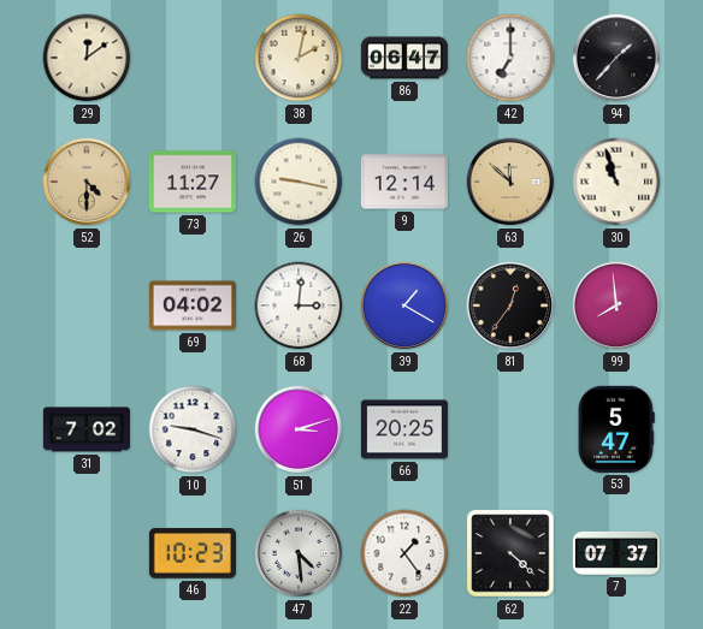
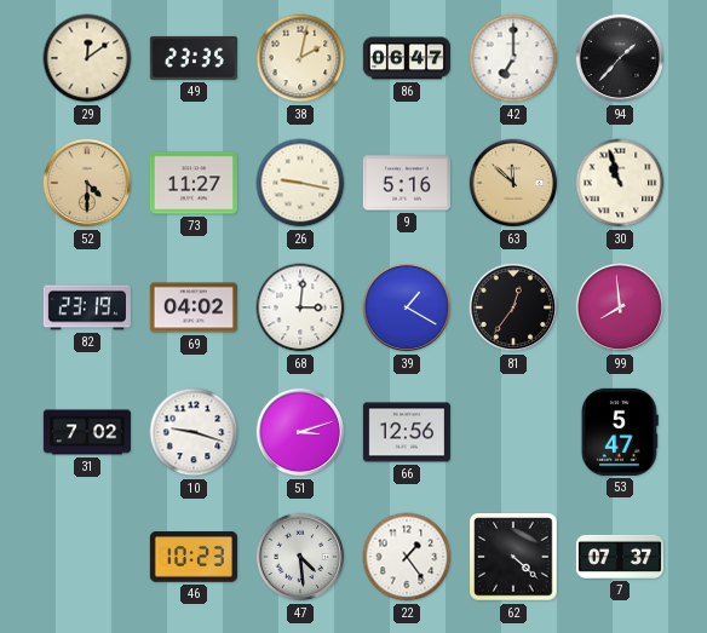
49: none -> 23:35
9: 12:14 -> 5:16
82: none -> 23:19
66: 20:25 -> 12:56
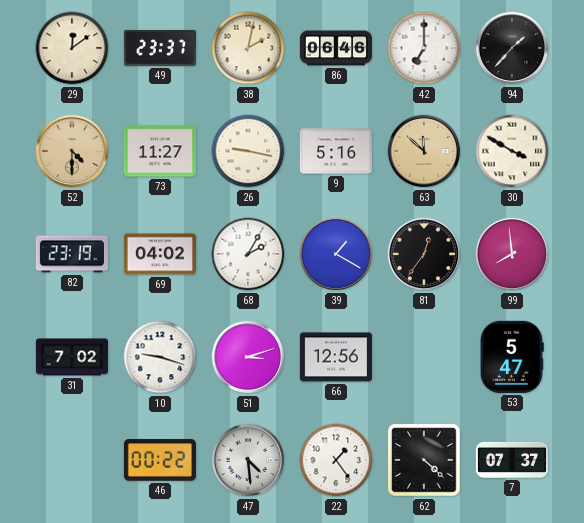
49: 23:35 -> 23:37
86: 06:47 -> 06:46
30: 10:57 -> 3:50
68: 3:01 -> 2:05
46: 10:23 -> 00:22
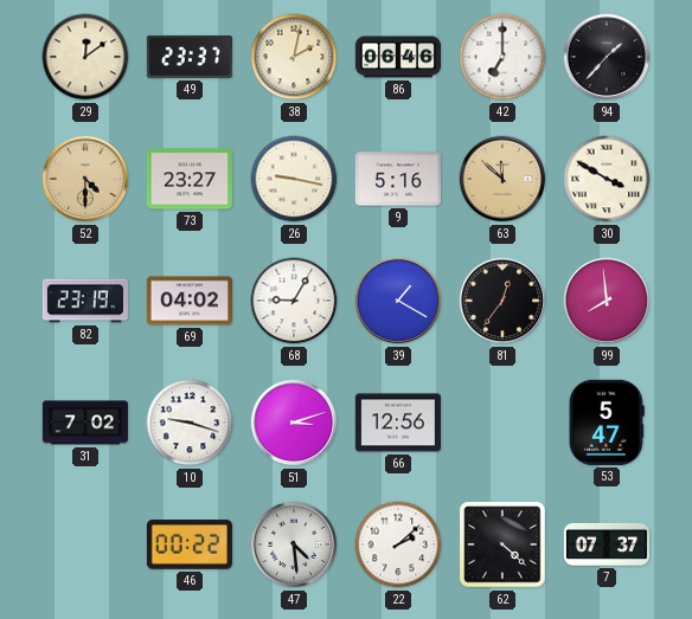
73: 11:27 -> 23:27
68: 2:05 -> 9:05
22: 1:24 -> 2:08
